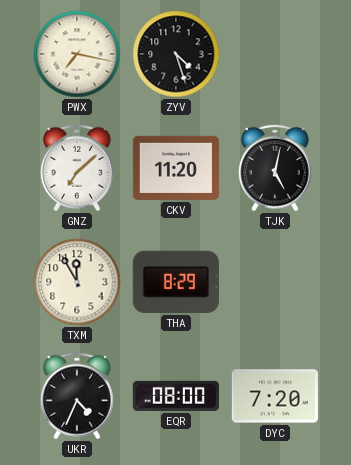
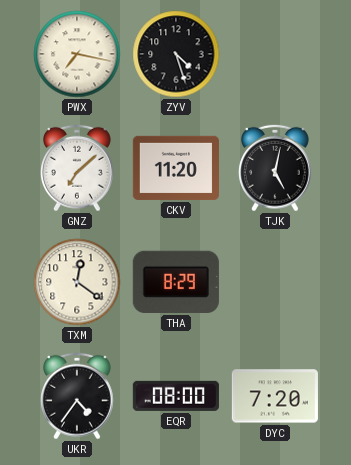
TXM: 11:55 -> 12:21
UKR: 4:34 -> 4:36
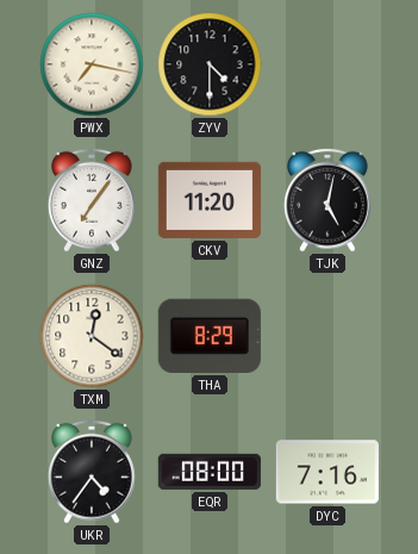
ZYV: 4:27 -> 4:30
GNZ: 7:08 -> 7:06
DYC: 7:20 -> 7:16
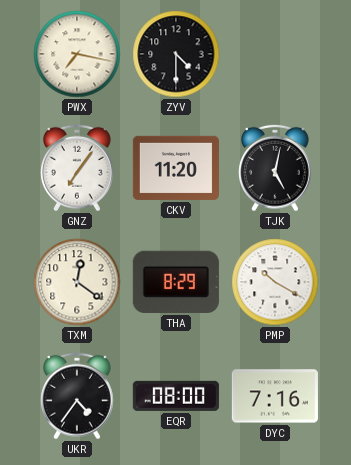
PMP: none -> 10:20
